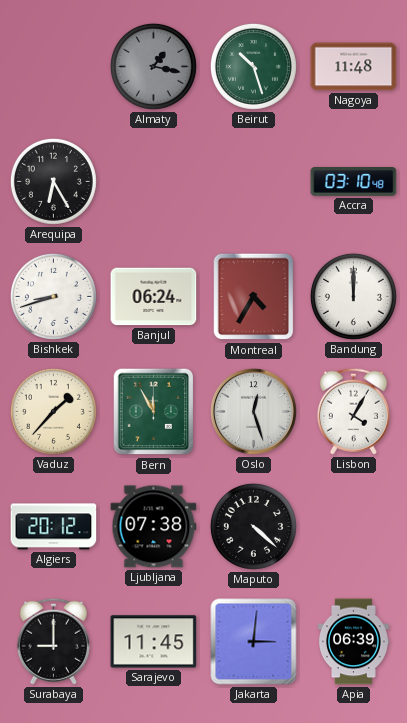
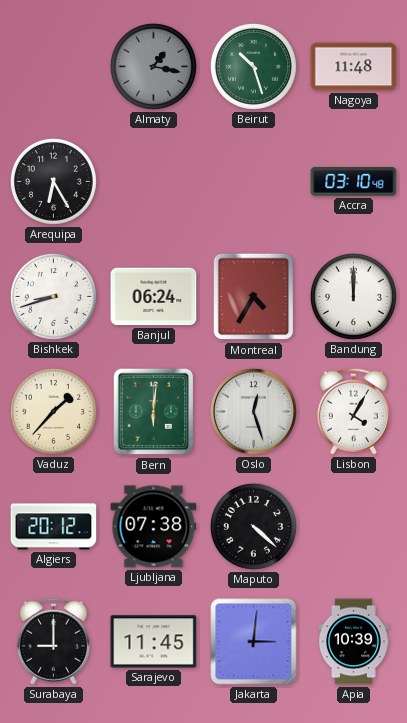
Bern: 11:55 -> 6:01
Apia: 06:39 -> 10:39
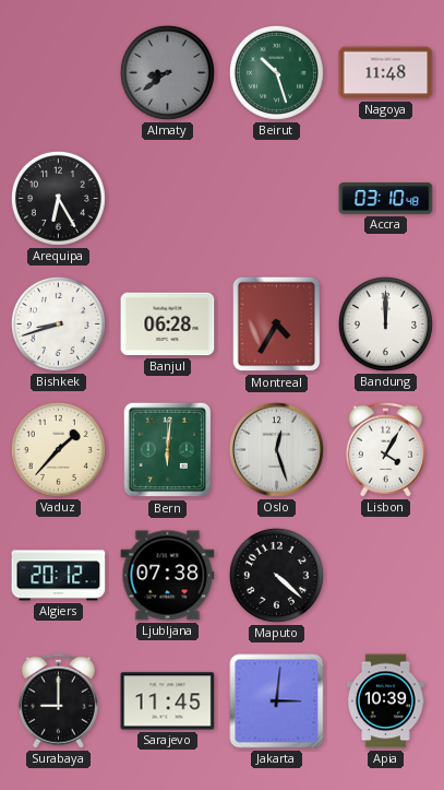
Almaty: 1:17 -> 8:39
Banjul: 06:24 -> 06:28
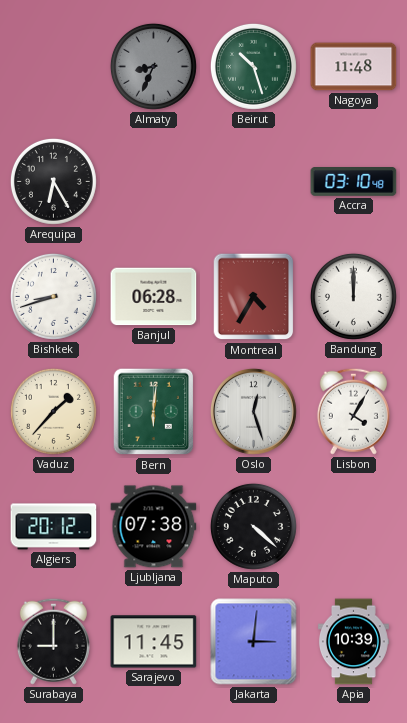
Almaty: 8:39 -> 8:34
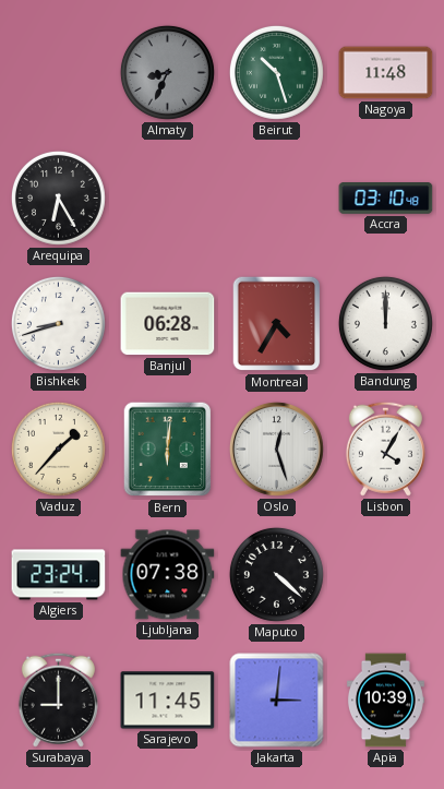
Algiers: 20:12 -> 23:24
